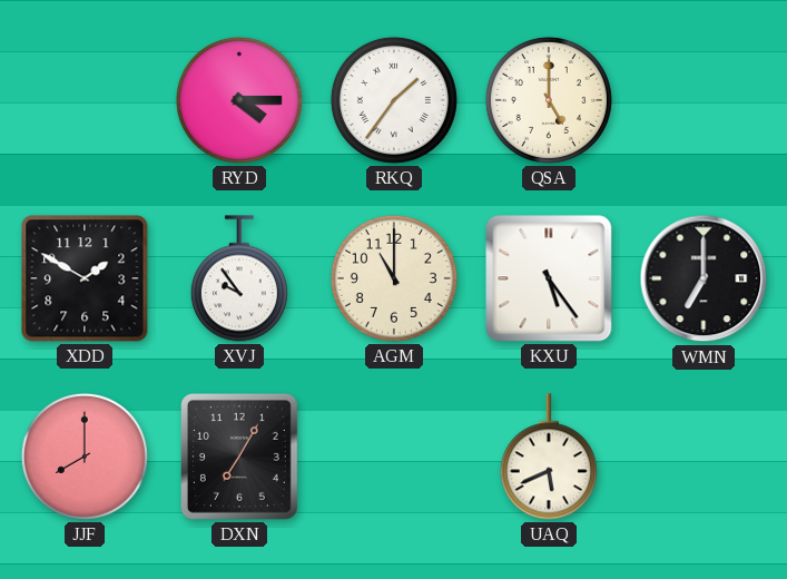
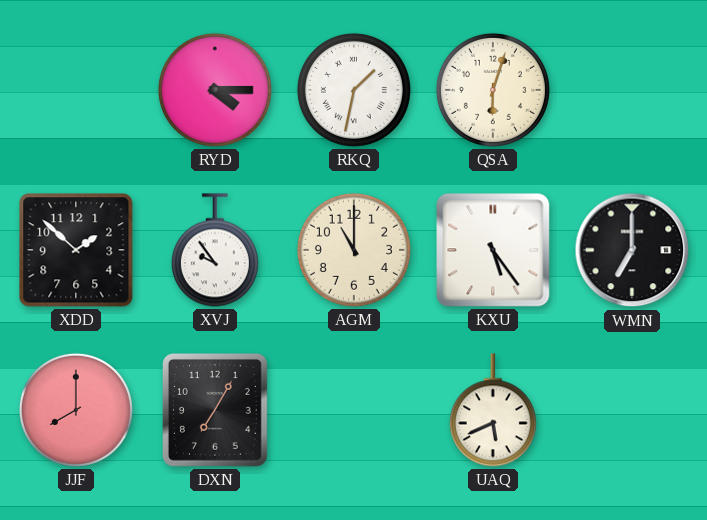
RKQ: 1:36 -> 1:32
QSA: 5:00 -> 6:03
XDD: 1:50 -> 1:52
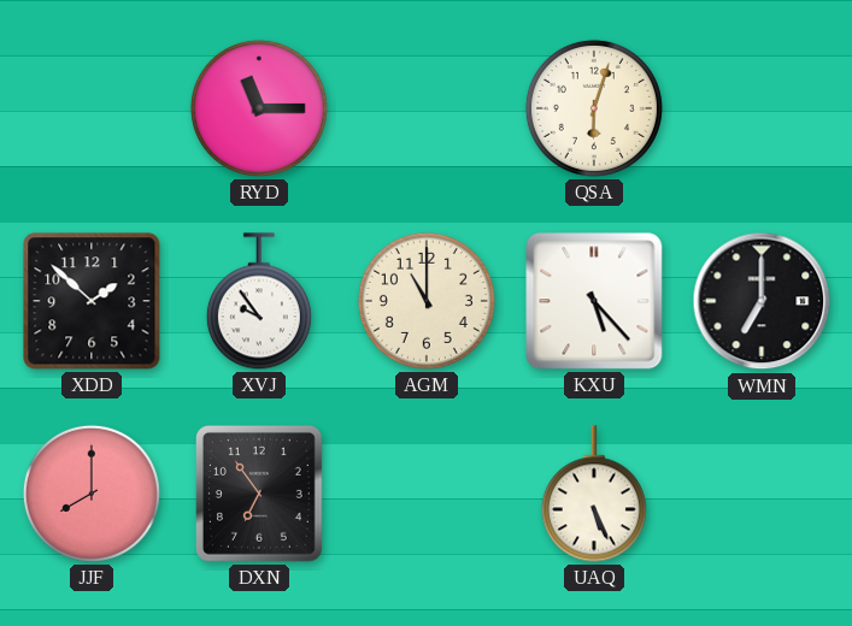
RYD: 4:15 -> 11:15
RKQ: 1:32 -> none
KXU: 5:24 -> 5:23
DXN: 7:05 -> 6:54
UAQ: 5:41 -> 5:26
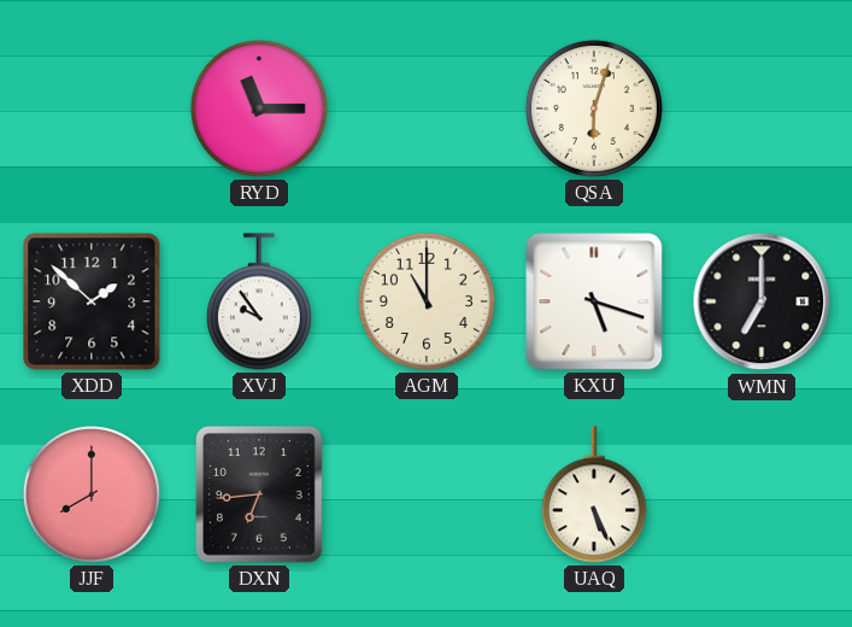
KXU: 5:23 -> 5:18
DXN: 6:54 -> 6:44
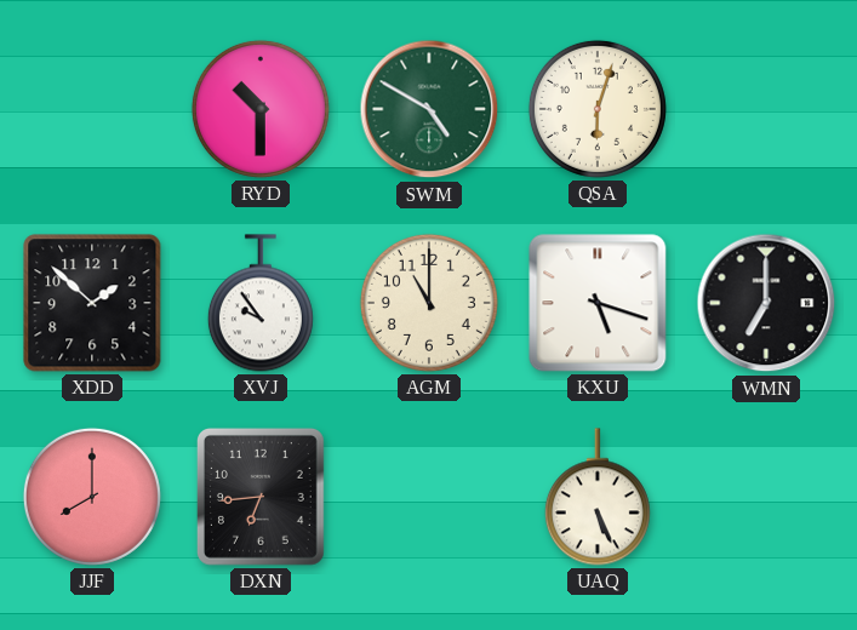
RYD: 11:15 -> 10:30
SWM: none -> 4:50
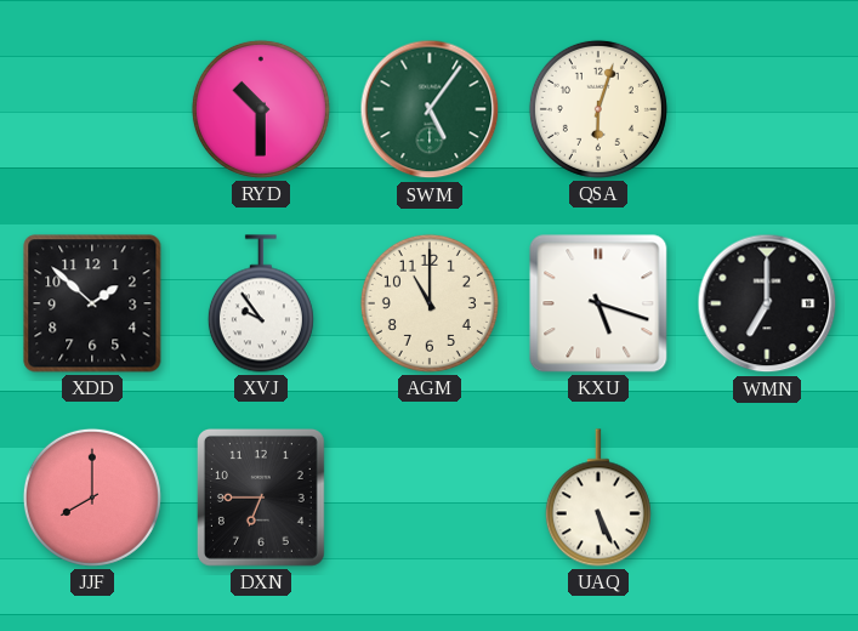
SWM: 4:50 -> 5:06
DXN: 6:44 -> 6:45
